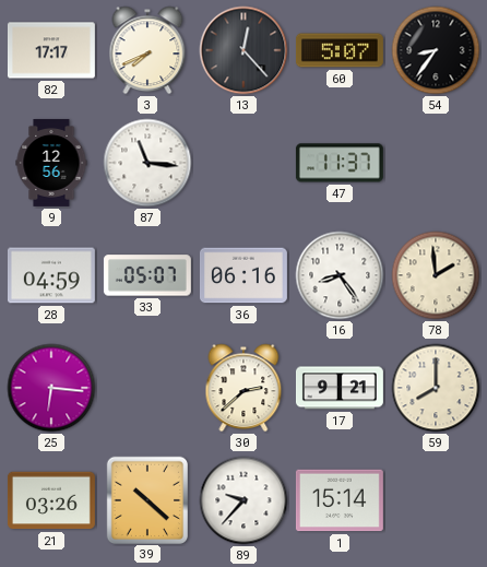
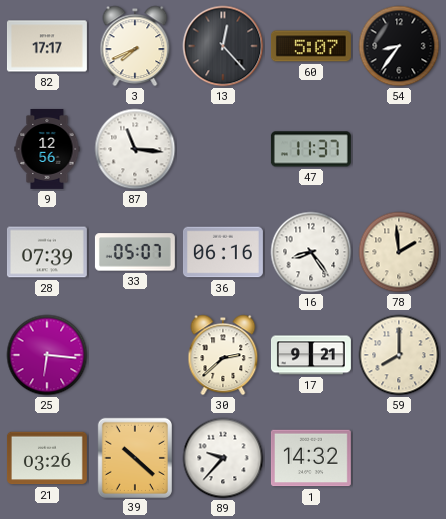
28: 04:59 -> 07:39
1: 15:14 -> 14:32
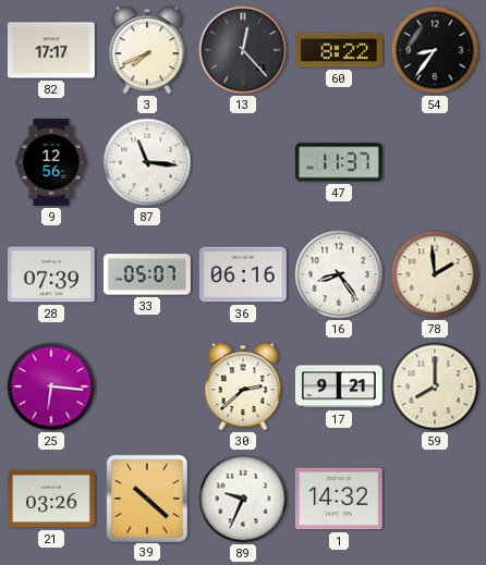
60: 5:07 -> 8:22
89: 9:37 -> 9:34
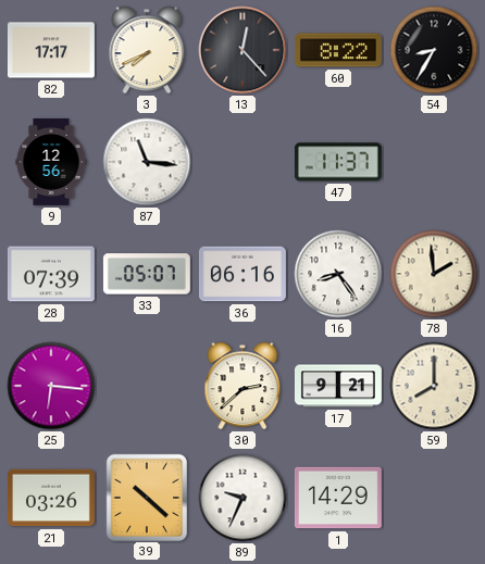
54: 8:36 -> 8:35
1: 14:32 -> 14:29
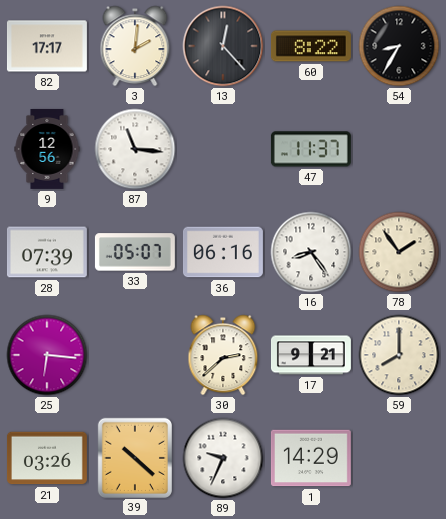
3: 7:41 -> 2:01
78: 1:59 -> 1:54
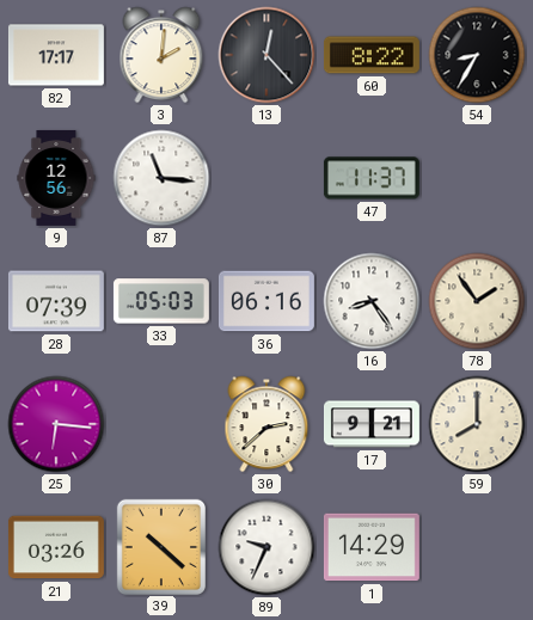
33: 05:07 -> 05:03
